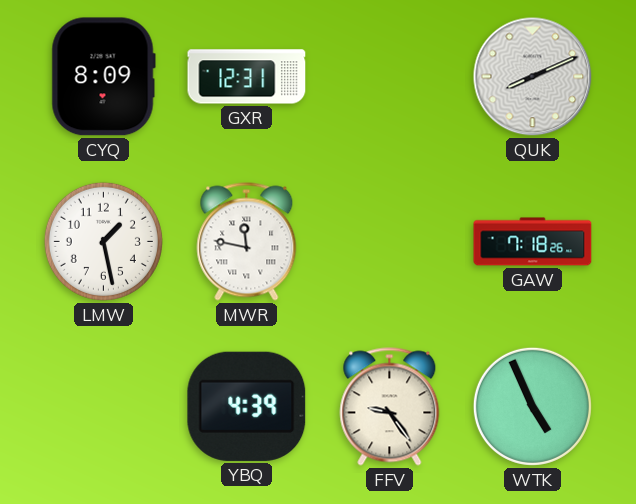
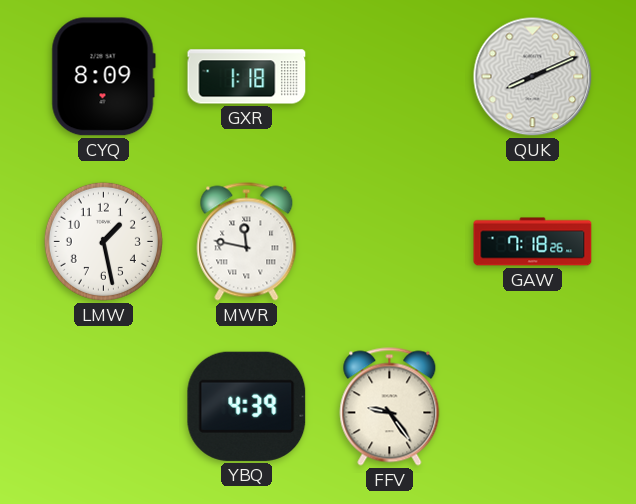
GXR: 12:31 -> 1:18
WTK: 4:56 -> none
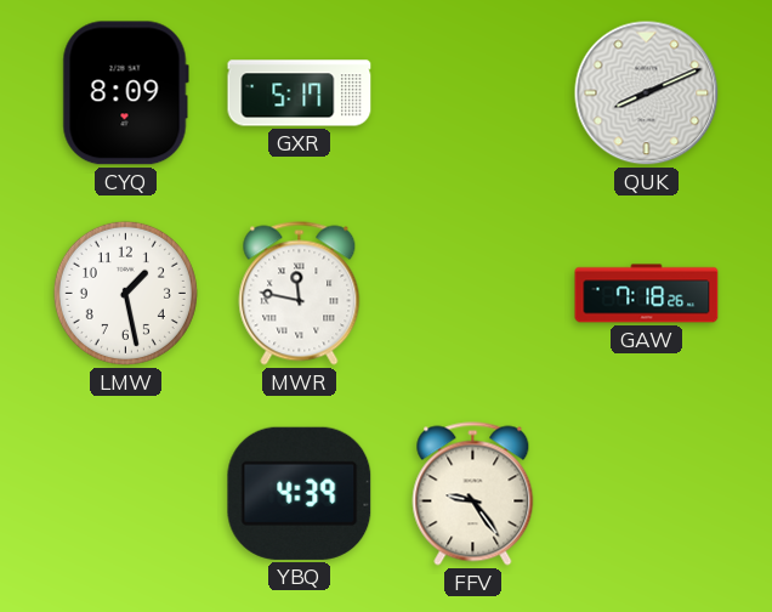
GXR: 1:18 -> 5:17
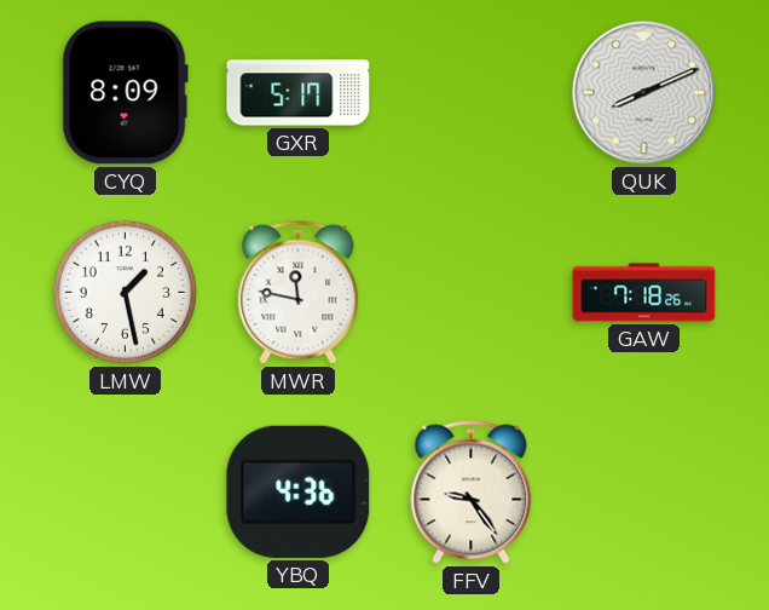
YBQ: 4:39 -> 4:36
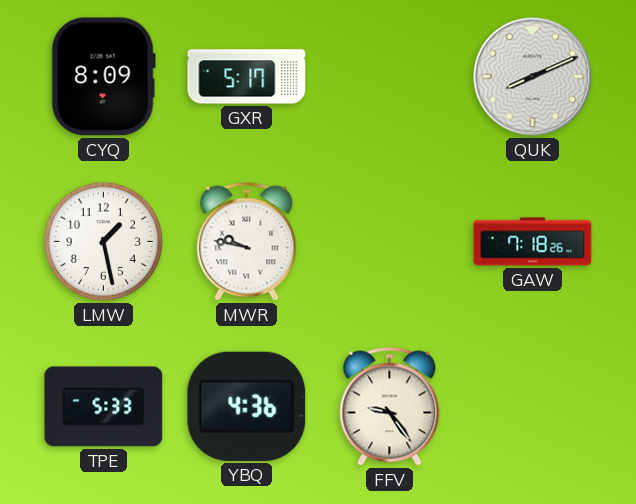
MWR: 11:47 -> 9:47
TPE: none -> 5:33
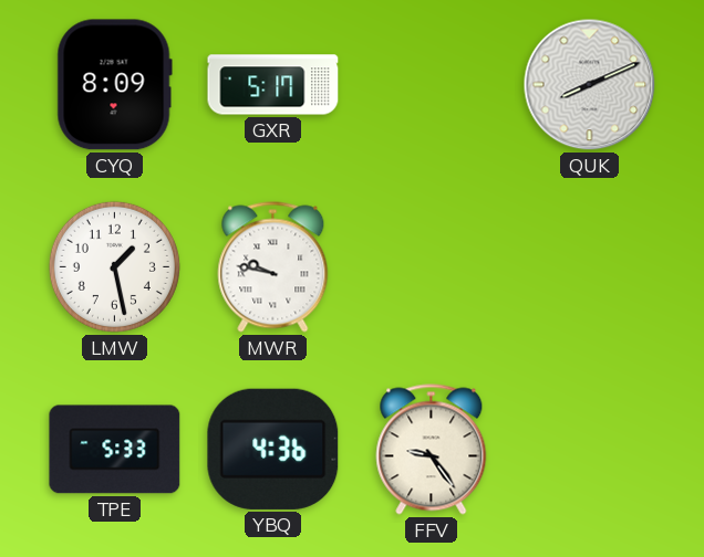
GAW: 7:18 -> none
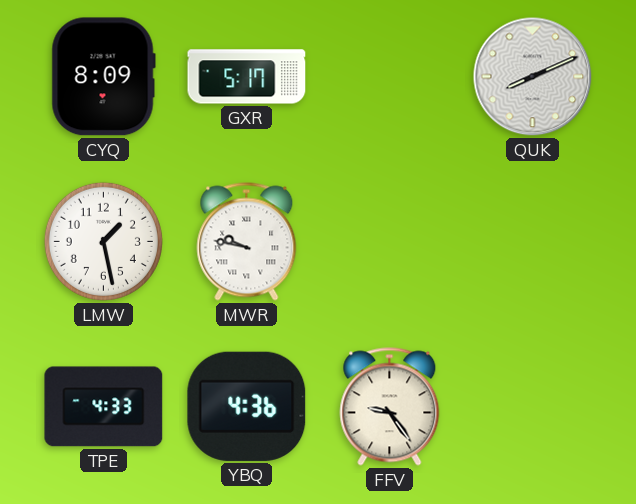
TPE: 5:33 -> 4:33
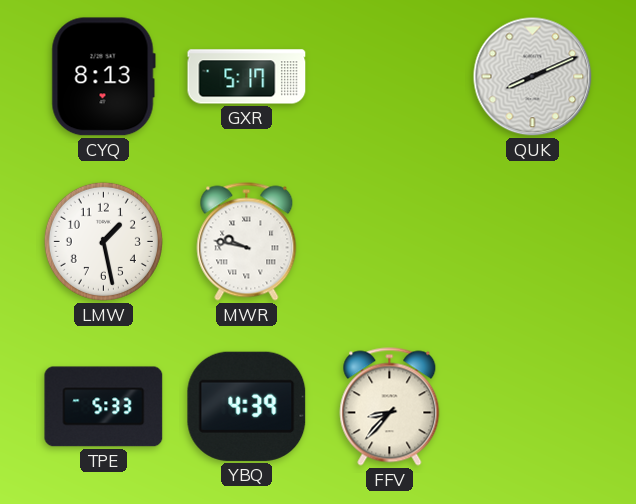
CYQ: 8:09 -> 8:13
TPE: 4:33 -> 5:33
YBQ: 4:36 -> 4:39
FFV: 9:24 -> 8:37
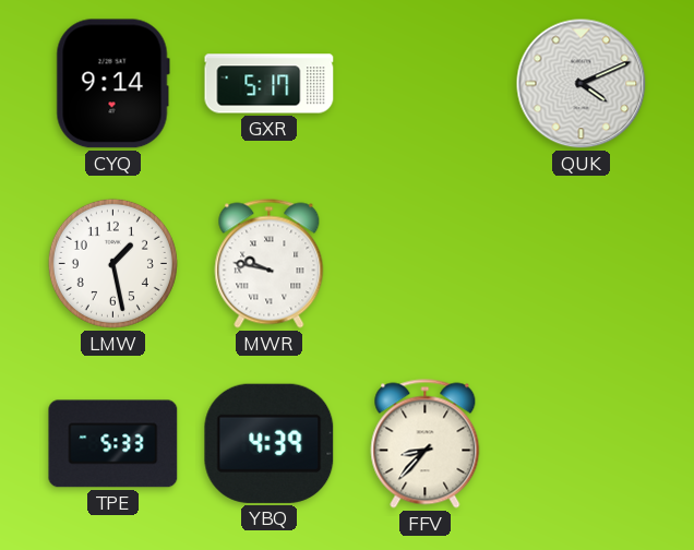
CYQ: 8:13 -> 9:14
QUK: 8:11 -> 4:11
